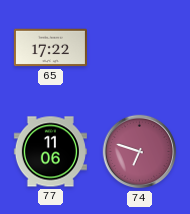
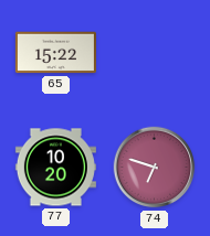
65: 17:22 -> 15:22
77: 11:06 -> 10:20
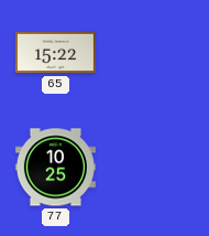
77: 10:20 -> 10:25
74: 6:48 -> none
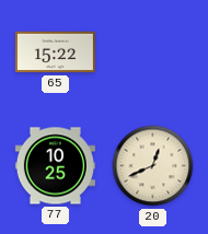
20: none -> 12:41
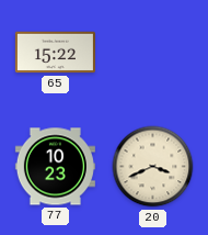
77: 10:25 -> 10:23
20: 12:41 -> 3:41
